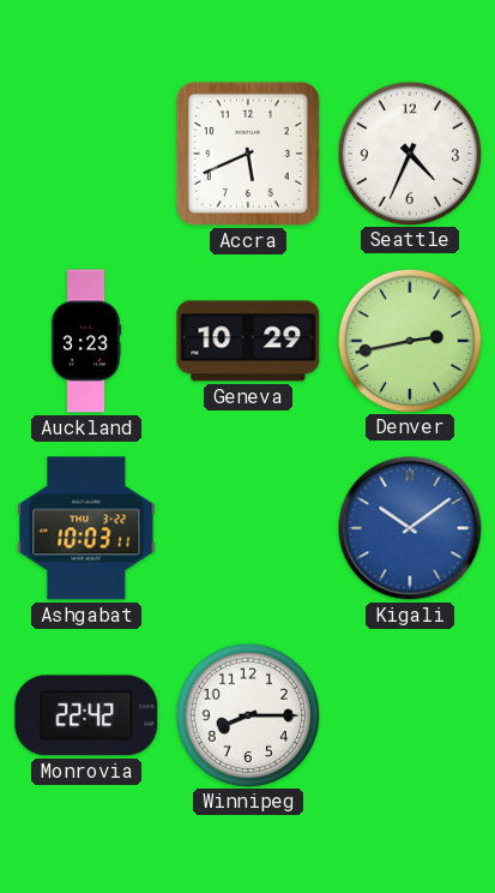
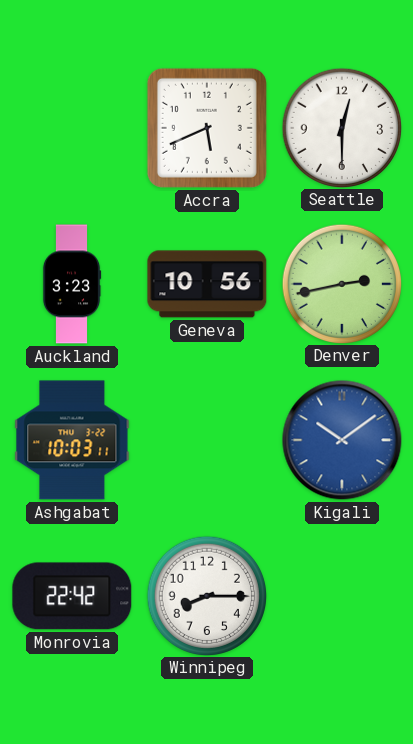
Seattle: 4:34 -> 12:30
Geneva: 10:29 -> 10:56
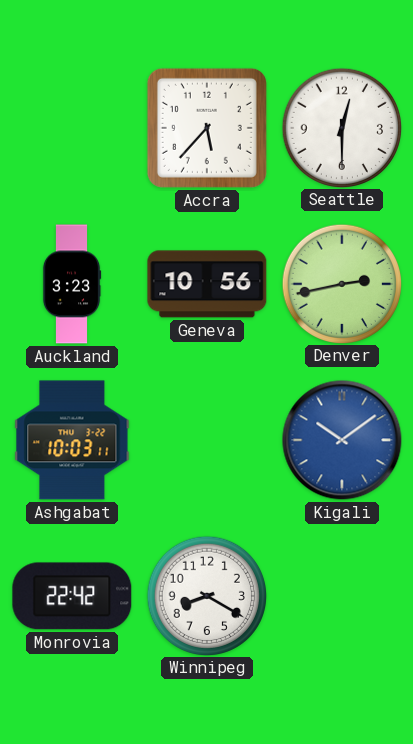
Accra: 5:41 -> 5:37
Winnipeg: 8:15 -> 8:20
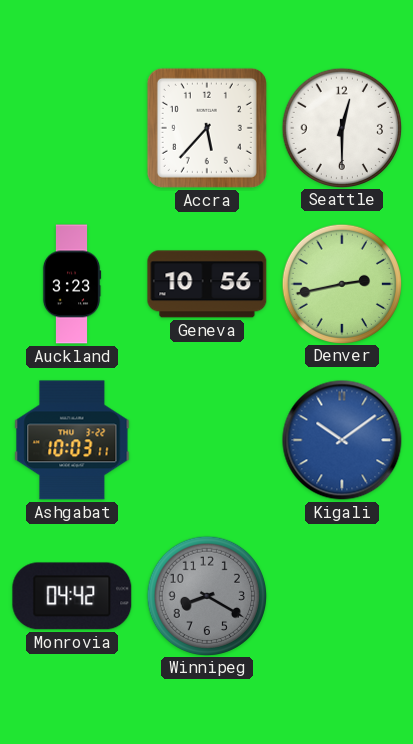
Monrovia: 22:42 -> 04:42
Winnipeg dial: white -> grey
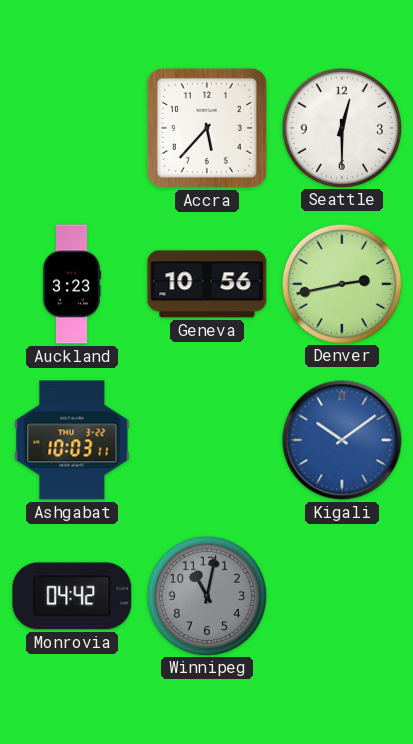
Winnipeg: 8:20 -> 11:02
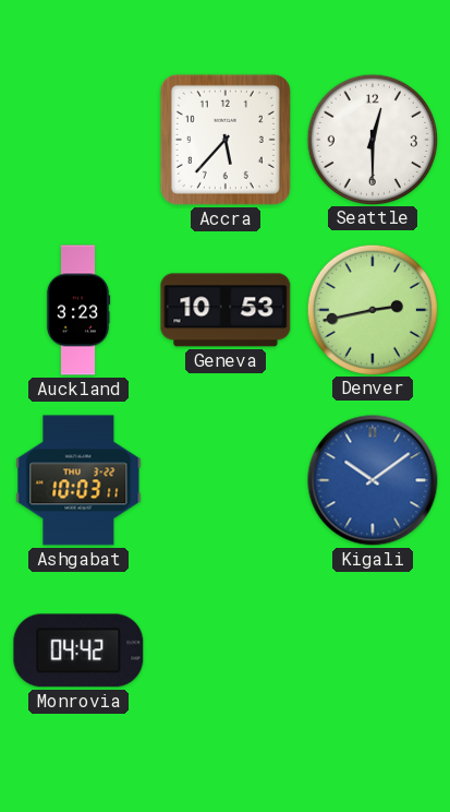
Geneva: 10:56 -> 10:53
Winnipeg: 11:02 -> none
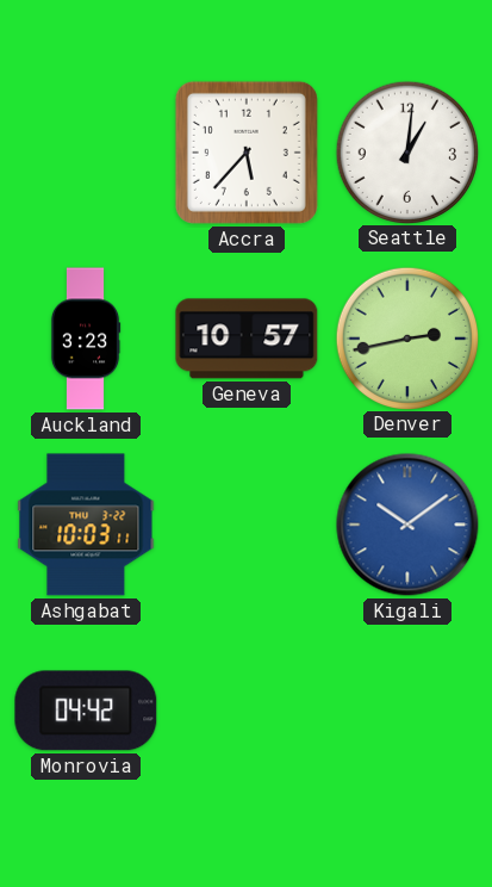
Seattle: 12:30 -> 1:01
Geneva: 10:53 -> 10:57
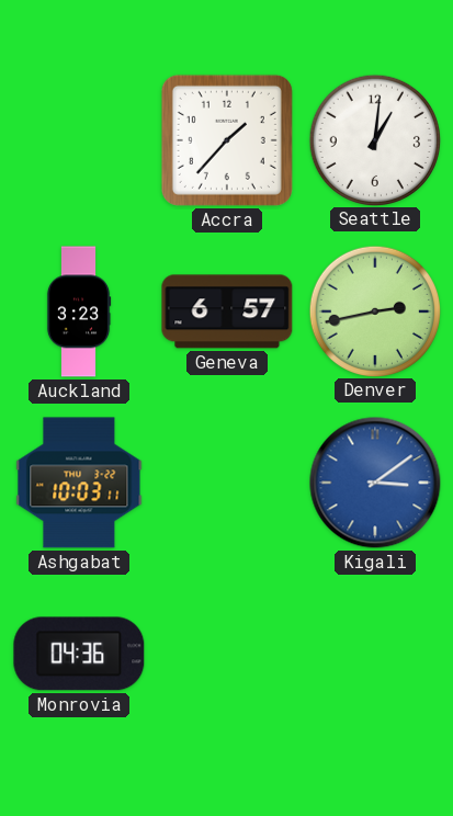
Accra: 5:37 -> 1:37
Geneva: 10:57 -> 6:57
Kigali: 10:09 -> 3:09
Monrovia: 04:42 -> 04:36
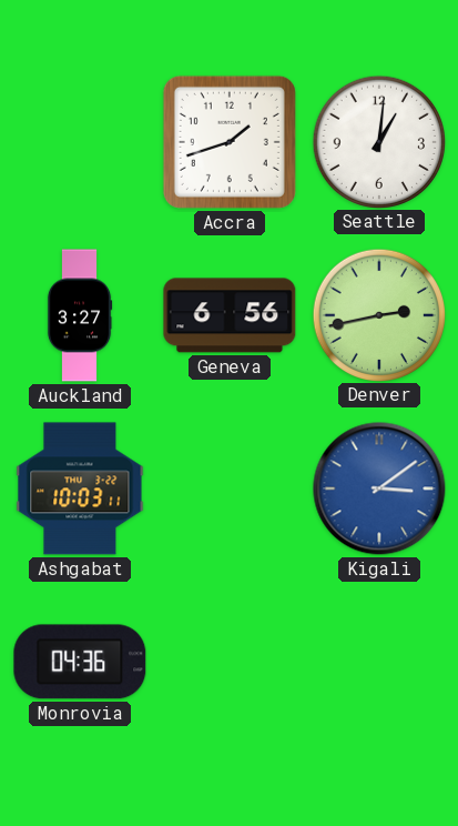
Accra: 1:37 -> 1:42
Auckland: 3:23 -> 3:27
Geneva: 6:57 -> 6:56
